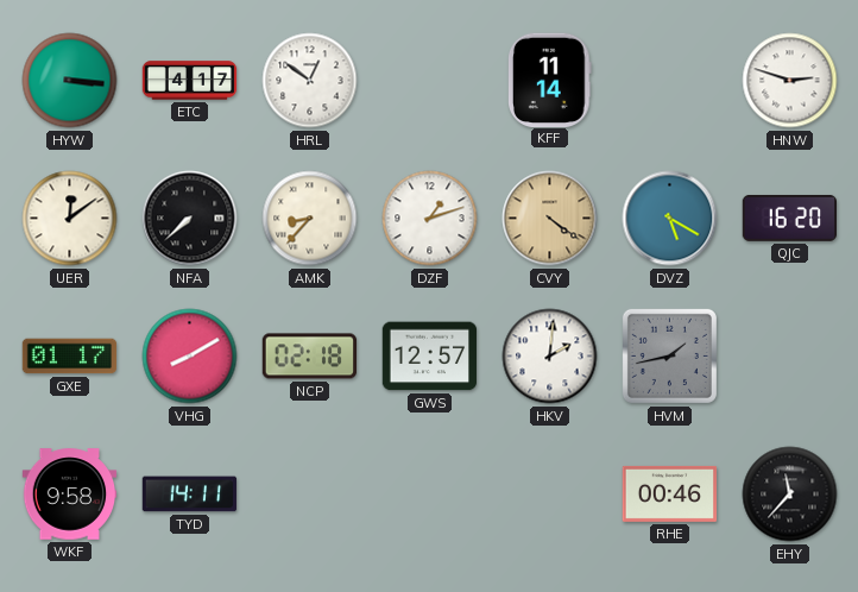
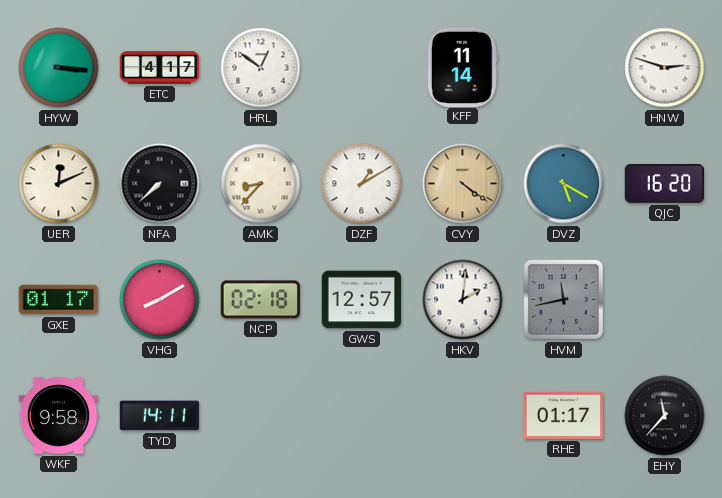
UER: 12:09 -> 12:11
DZF: 1:12 -> 1:10
HVM: 1:43 -> 11:43
RHE: 00:46 -> 01:17
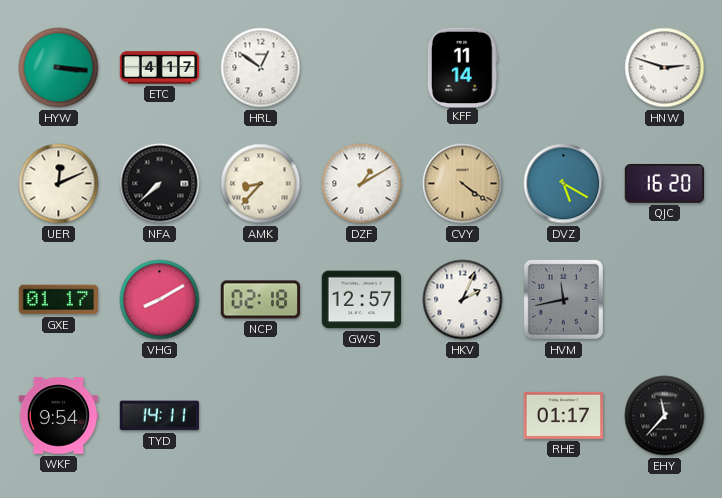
HKV: 2:01 -> 2:04
WKF: 9:58 -> 9:54
